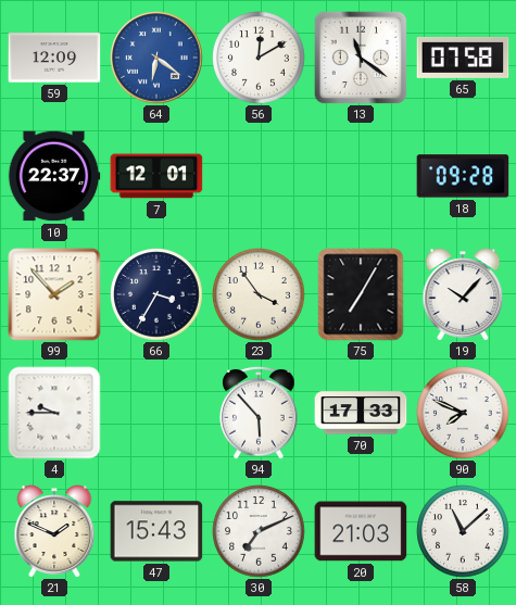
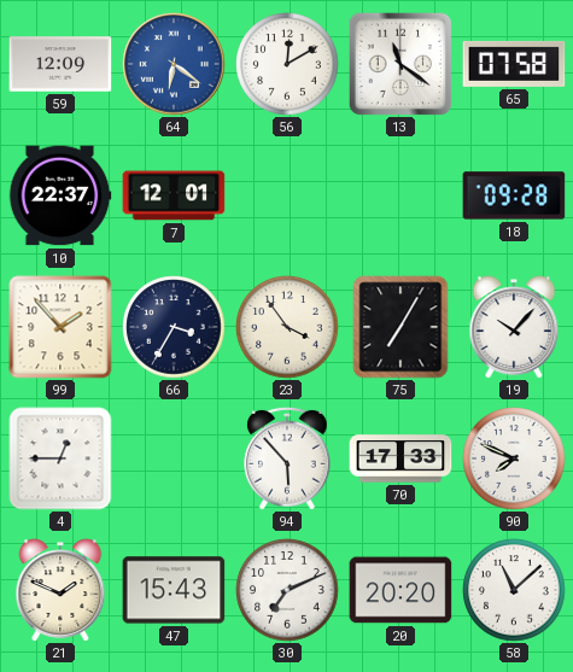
4: 9:45 -> 12:45
20: 21:03 -> 20:20
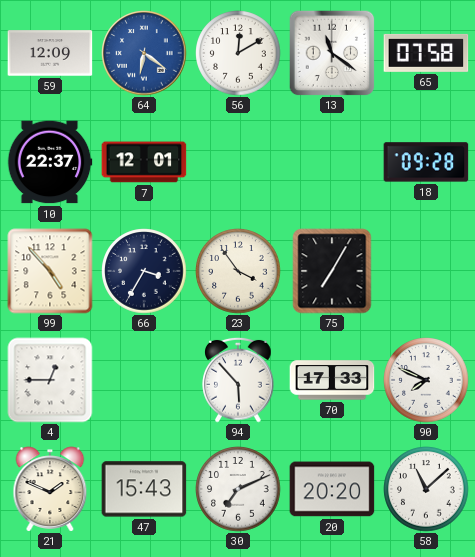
99: 1:53 -> 4:53
19: 10:07 -> none
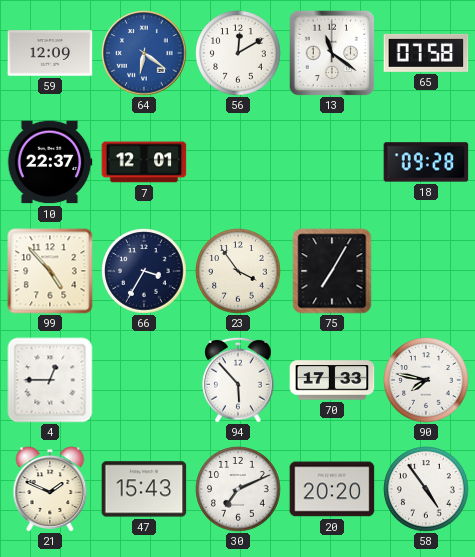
90: 7:49 -> 7:47
58: 11:08 -> 4:54
